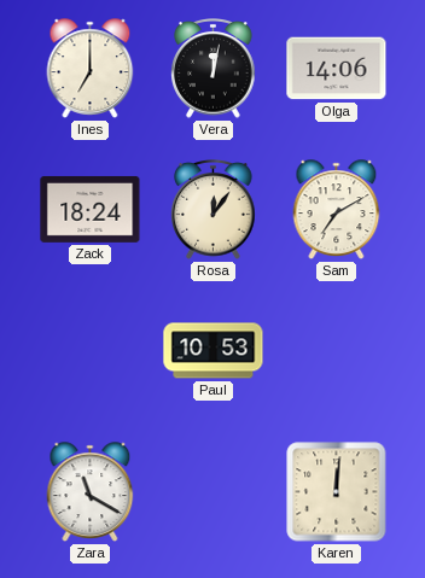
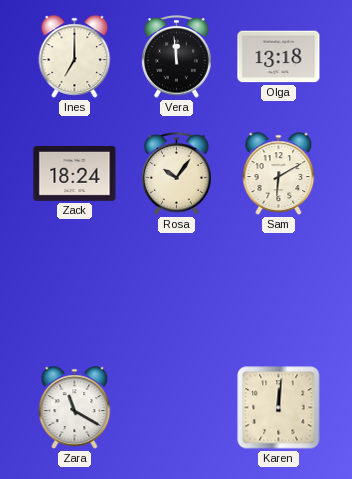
Vera: 12:02 -> 11:59
Olga: 14:06 -> 13:18
Rosa: 12:06 -> 10:06
Sam: 7:10 -> 6:10
Paul: 10:53 -> none
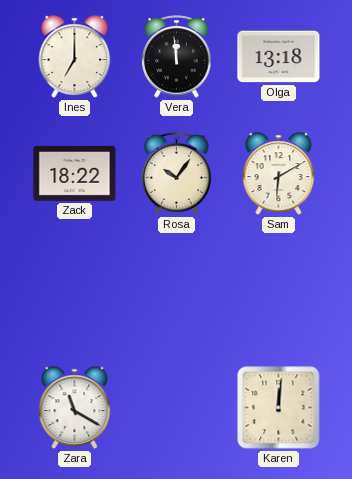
Zack: 18:24 -> 18:22
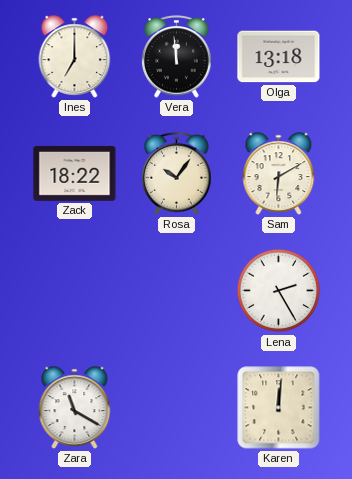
Lena: none -> 2:25
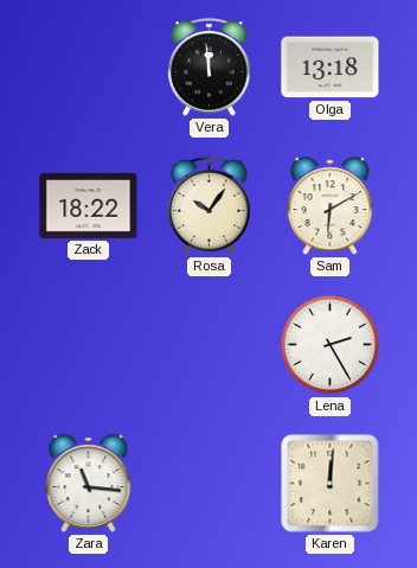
Ines: 7:00 -> none
Zara: 11:20 -> 11:16
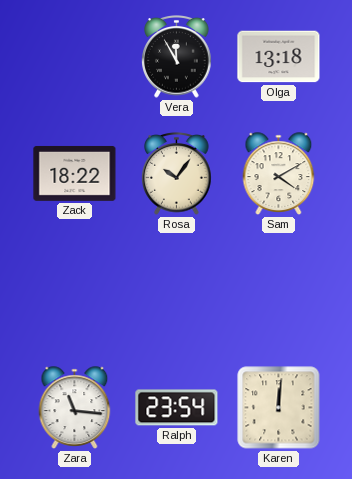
Vera: 11:59 -> 11:55
Sam: 6:10 -> 4:10
Lena: 2:25 -> none
Ralph: none -> 23:54
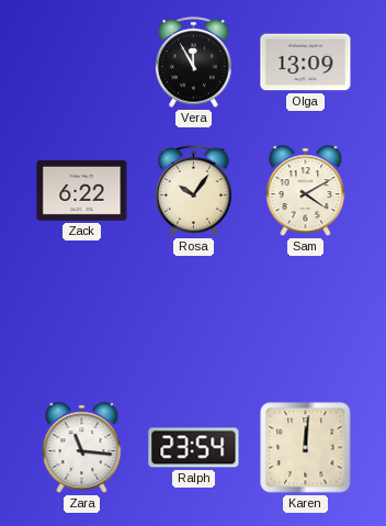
Olga: 13:18 -> 13:09
Zack: 18:22 -> 6:22
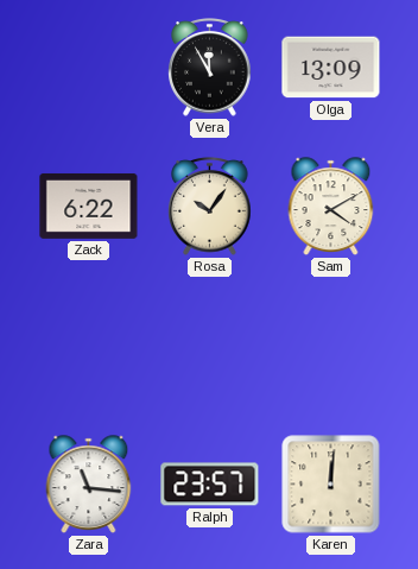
Ralph: 23:54 -> 23:57
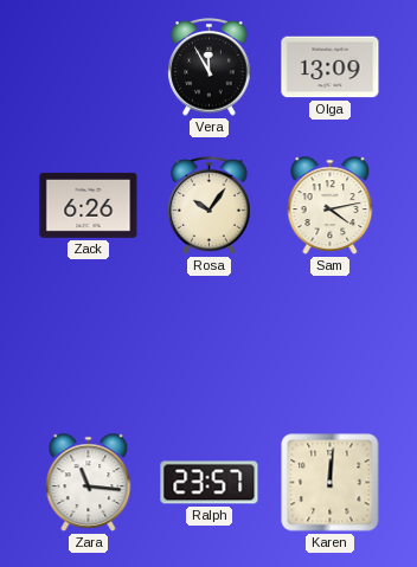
Zack: 6:22 -> 6:26
Sam: 4:10 -> 4:13
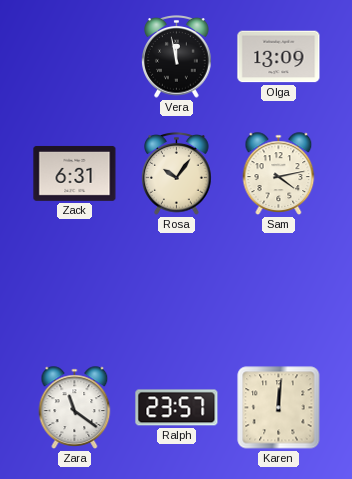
Vera: 11:55 -> 11:58
Zack: 6:26 -> 6:31
Zara: 11:16 -> 11:21
